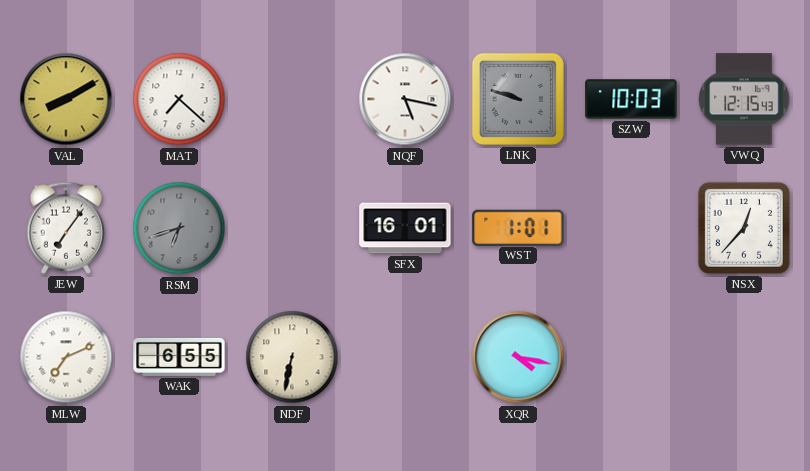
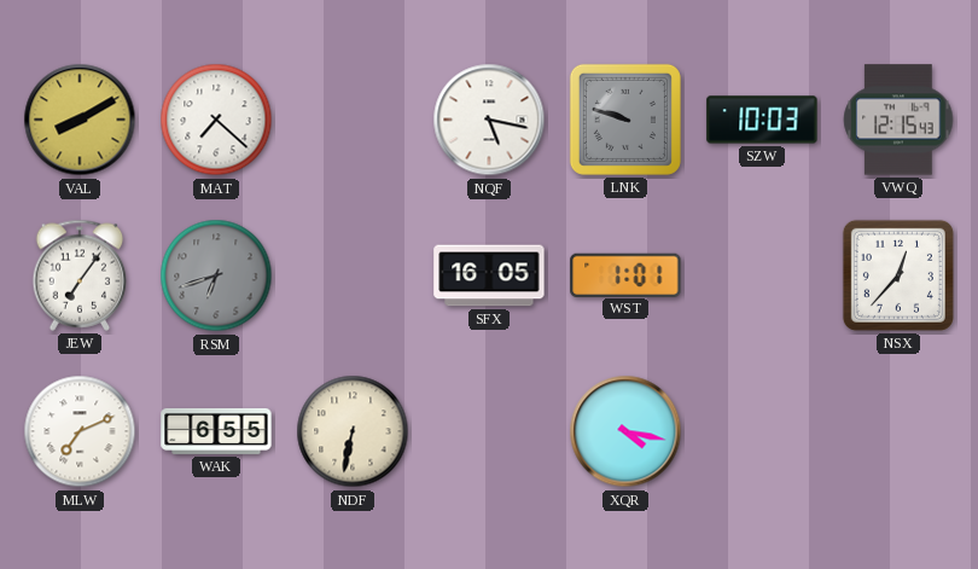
SFX: 16:01 -> 16:05
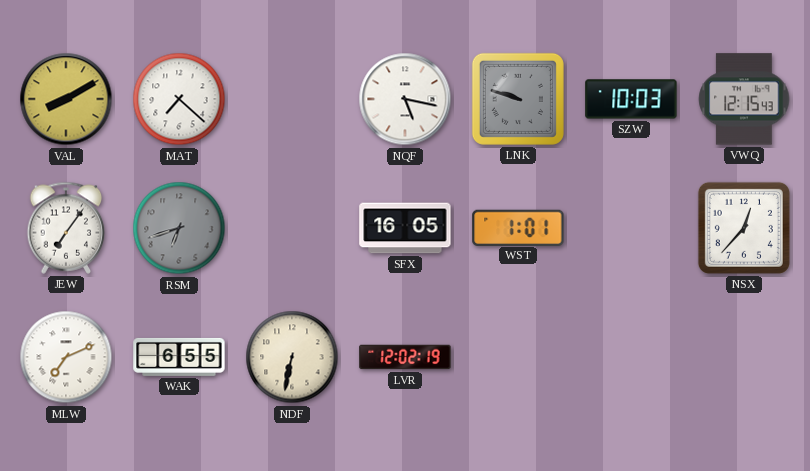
LVR: none -> 12:02
XQR: 4:17 -> none
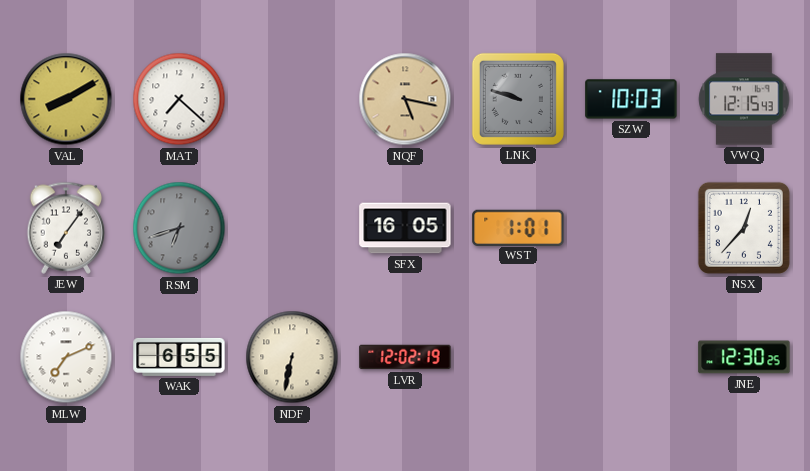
NQF dial: white -> champagne
JNE: none -> 12:30
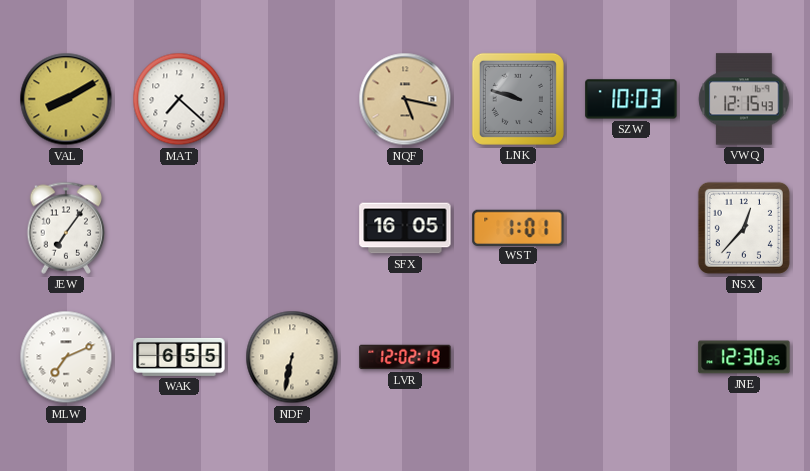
RSM: 6:42 -> none
